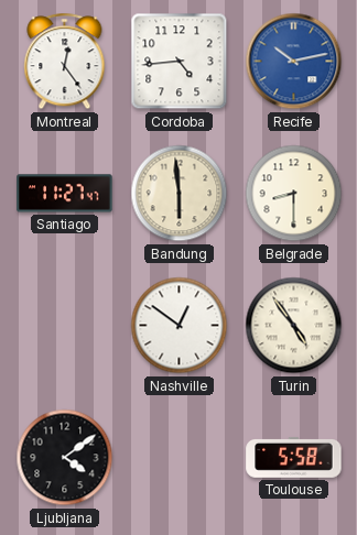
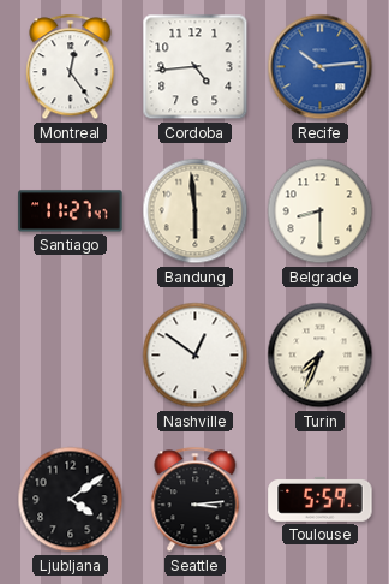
Recife: 10:13 -> 10:14
Turin: 4:54 -> 7:34
Seattle: none -> 3:14
Toulouse: 5:58 -> 5:59
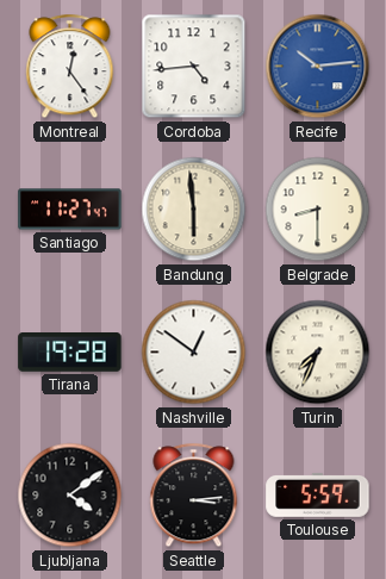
Tirana: none -> 19:28
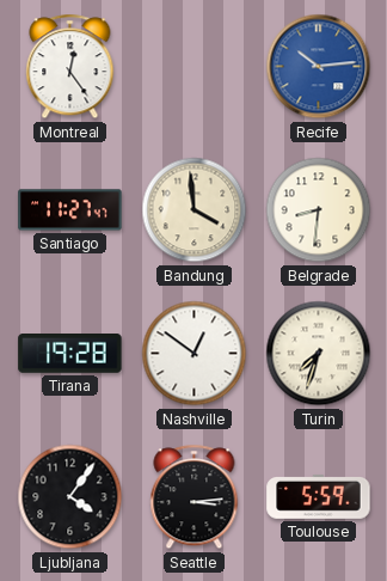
Cordoba: 4:44 -> none
Bandung: 5:59 -> 3:59
Belgrade: 8:30 -> 8:31
Turin: 7:34 -> 7:33
Ljubljana: 4:09 -> 4:06
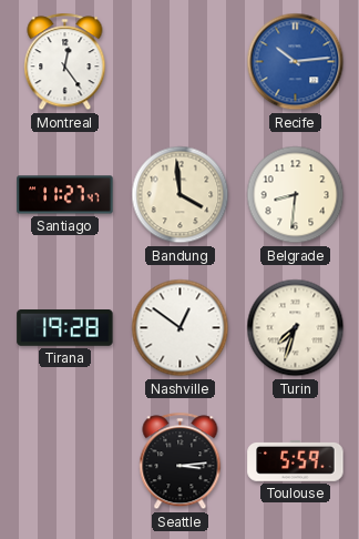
Ljubljana: 4:06 -> none
